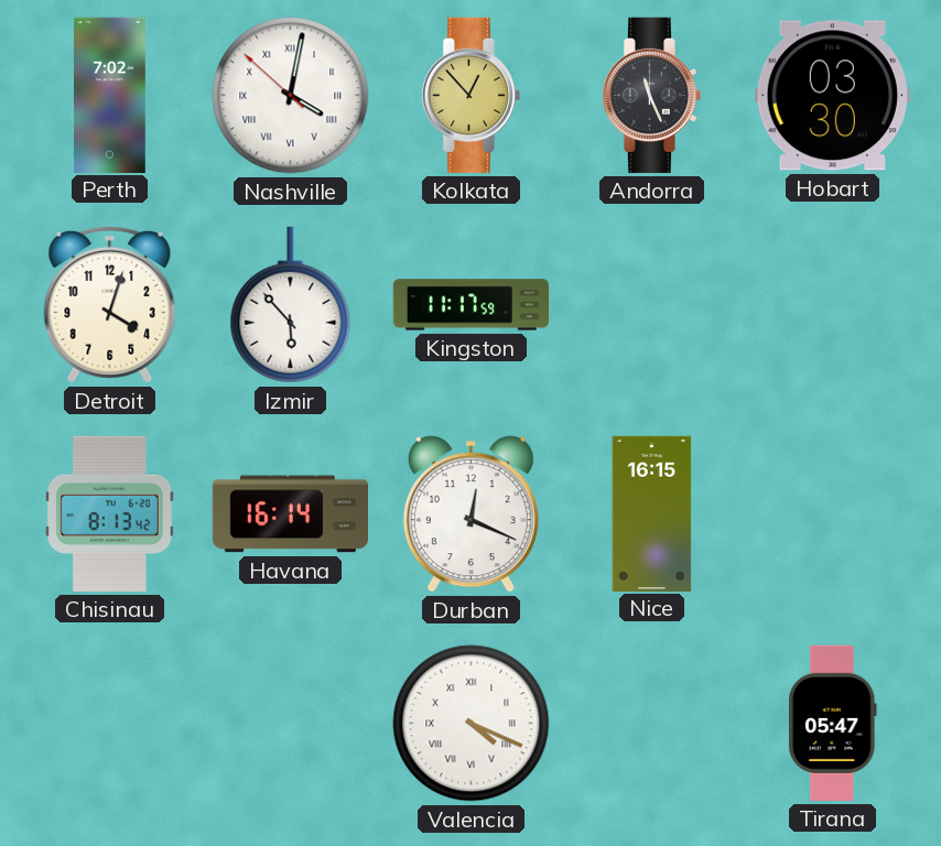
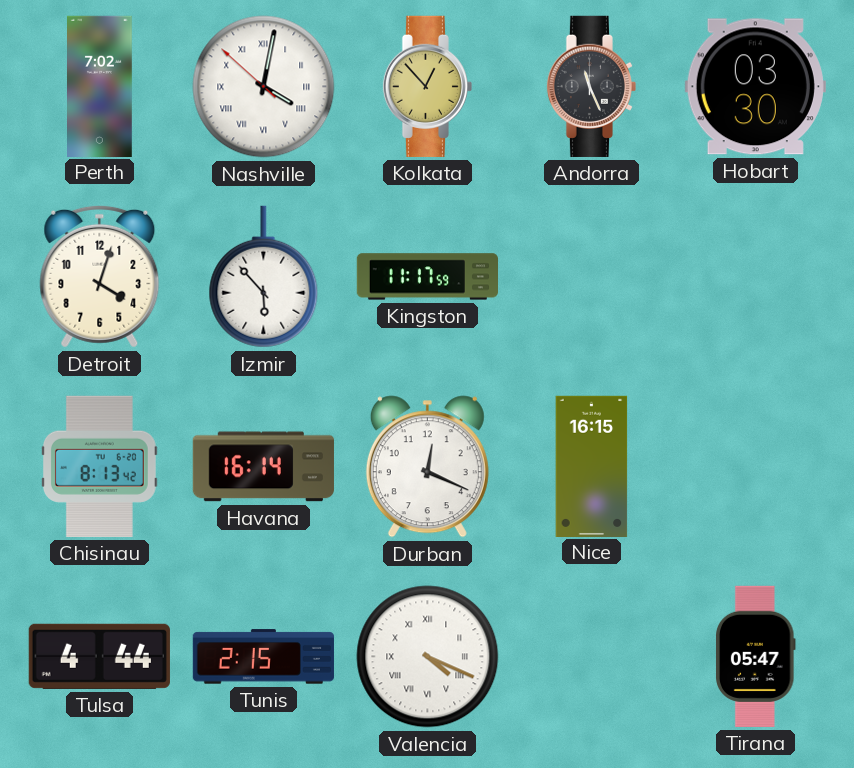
Tulsa: none -> 4:44
Tunis: none -> 2:15
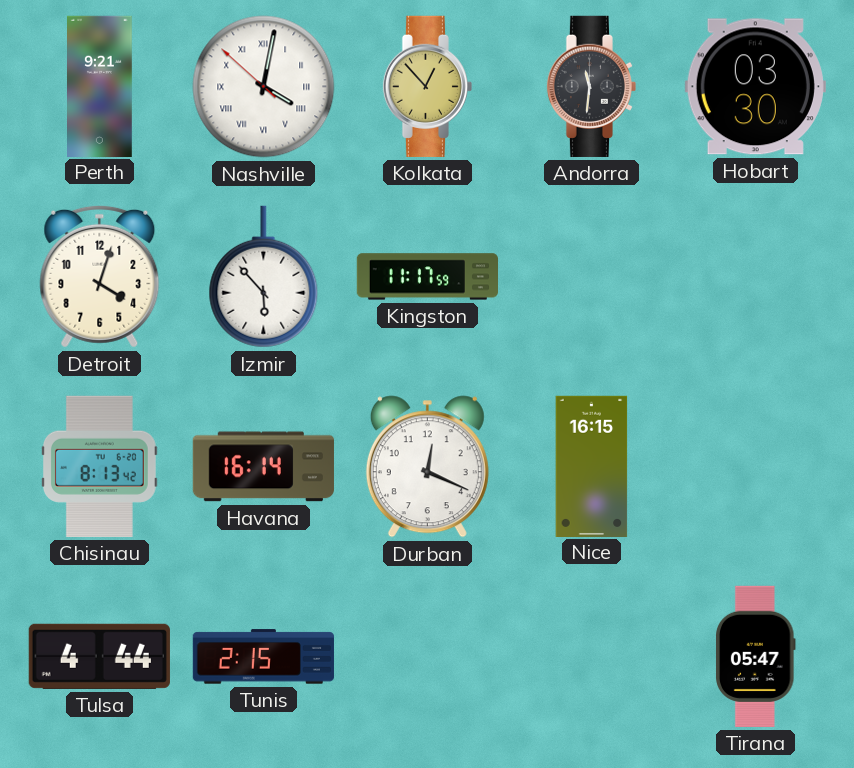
Perth: 7:02 -> 9:21
Andorra: 11:26 -> 11:31
Valencia: 4:19 -> none
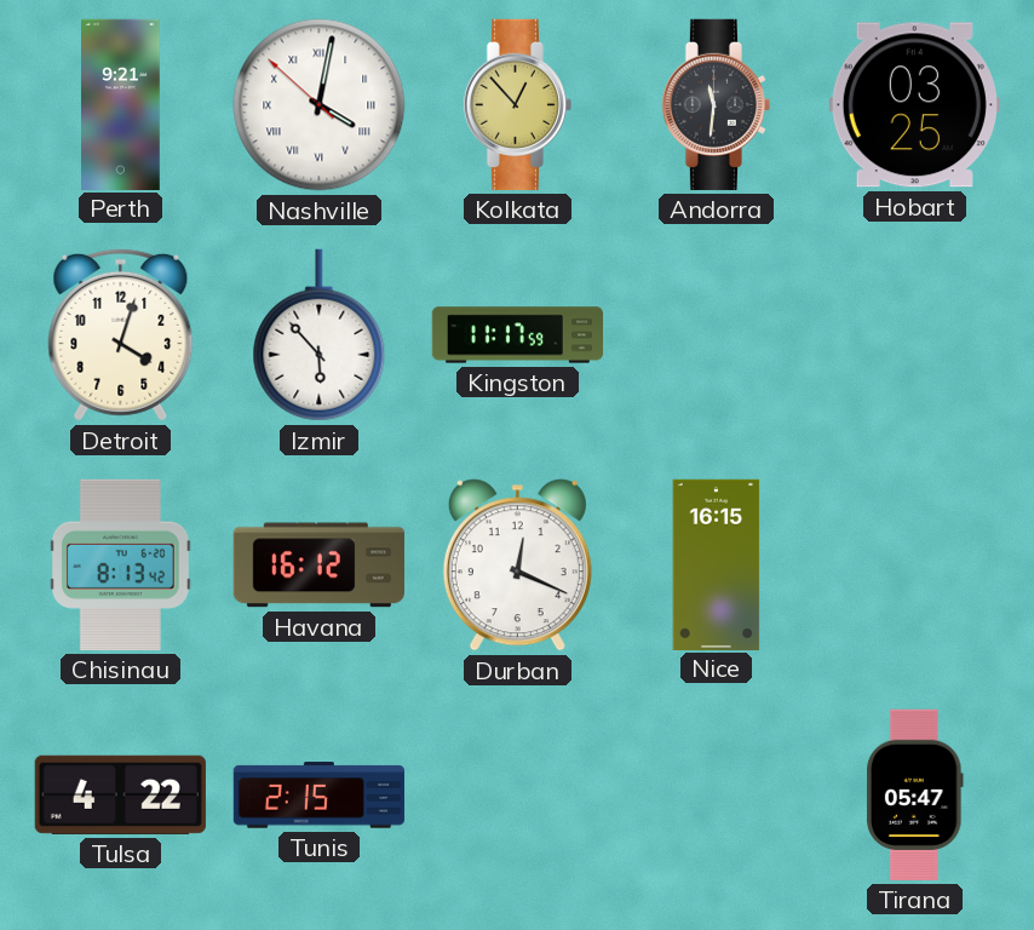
Hobart: 03:30 -> 03:25
Havana: 16:14 -> 16:12
Tulsa: 4:44 -> 4:22
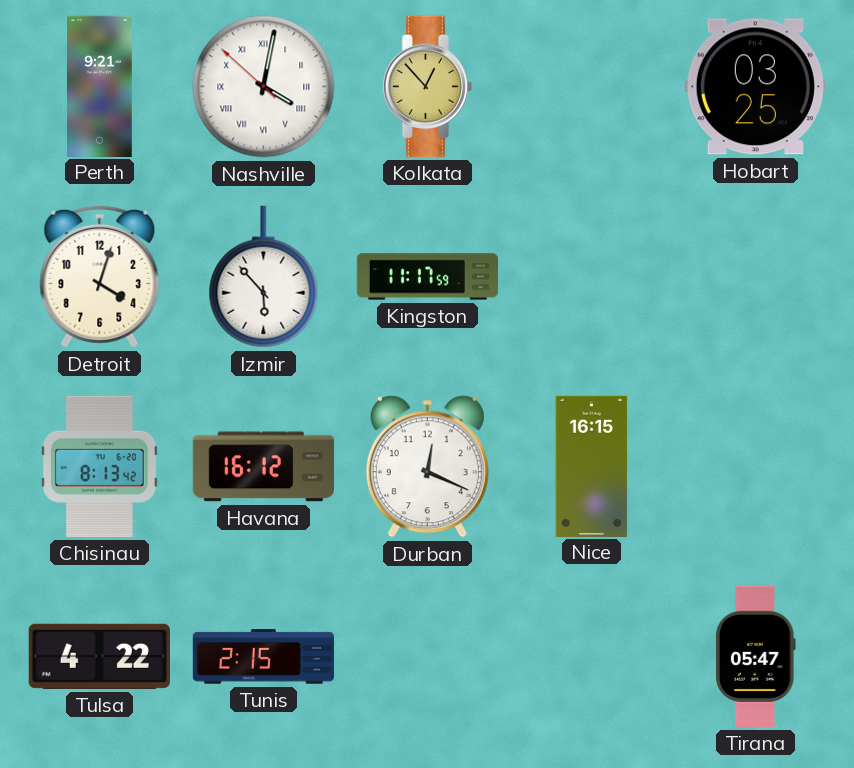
Andorra: 11:31 -> none
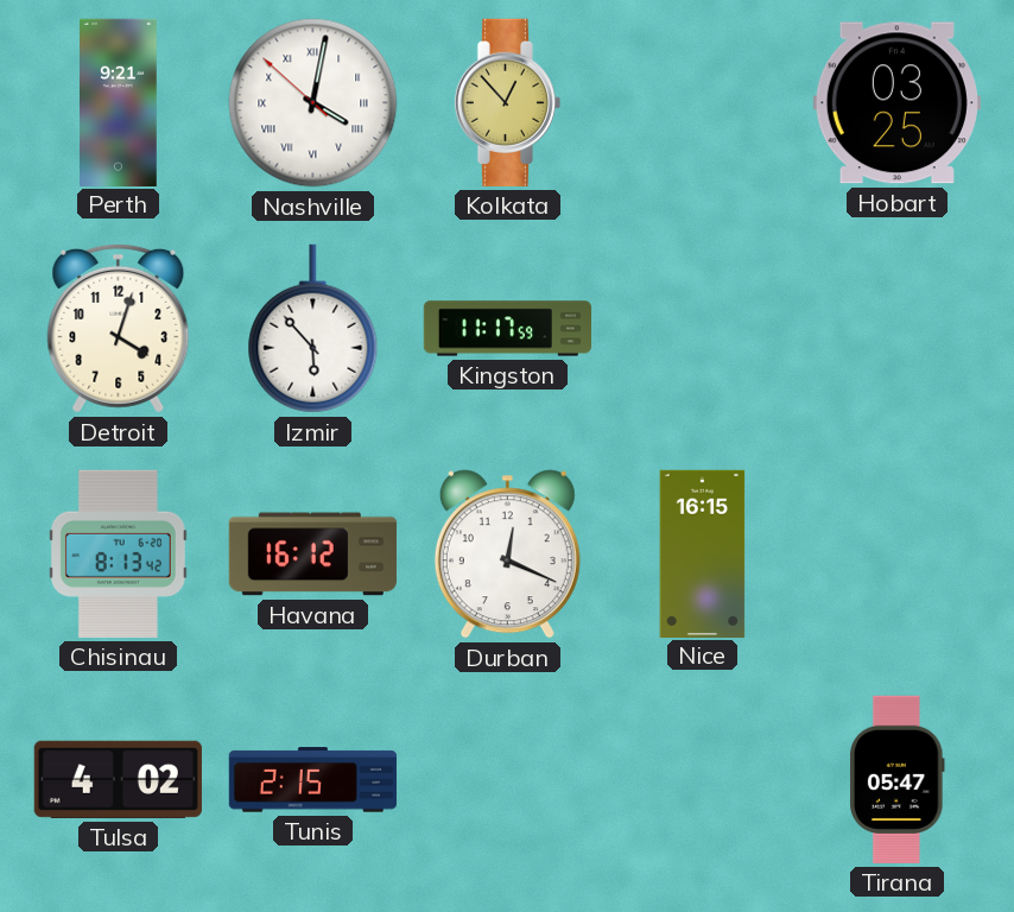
Tulsa: 4:22 -> 4:02
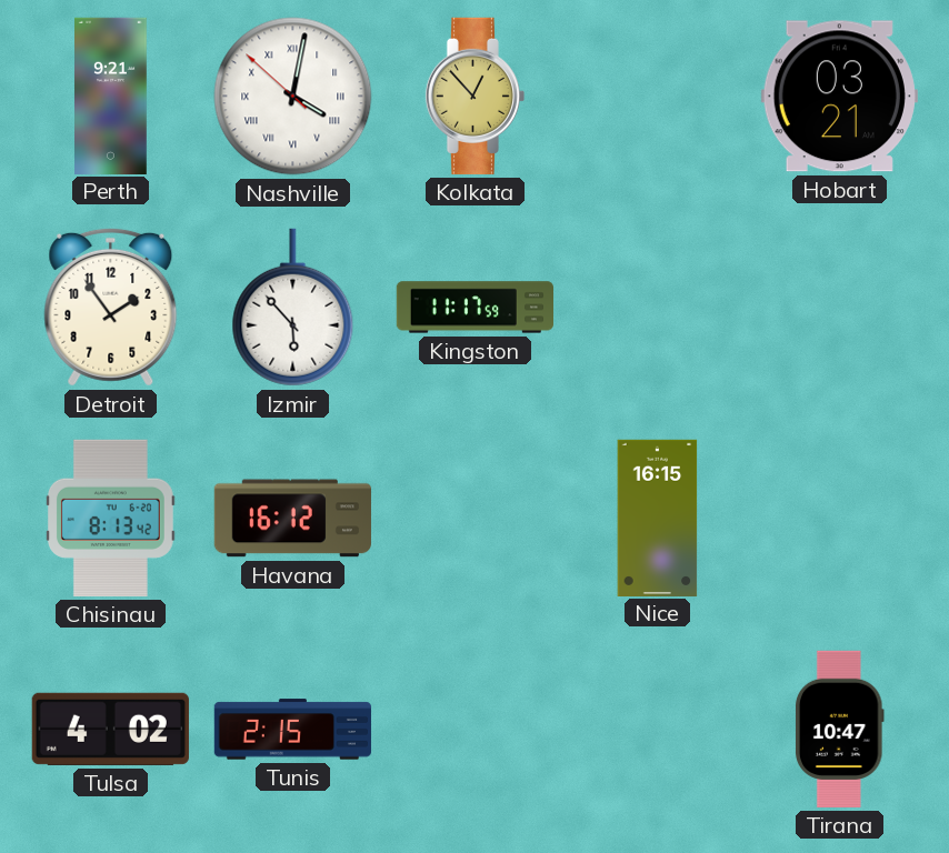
Hobart: 03:25 -> 03:21
Detroit: 4:03 -> 1:54
Durban: 12:19 -> none
Tirana: 05:47 -> 10:47
